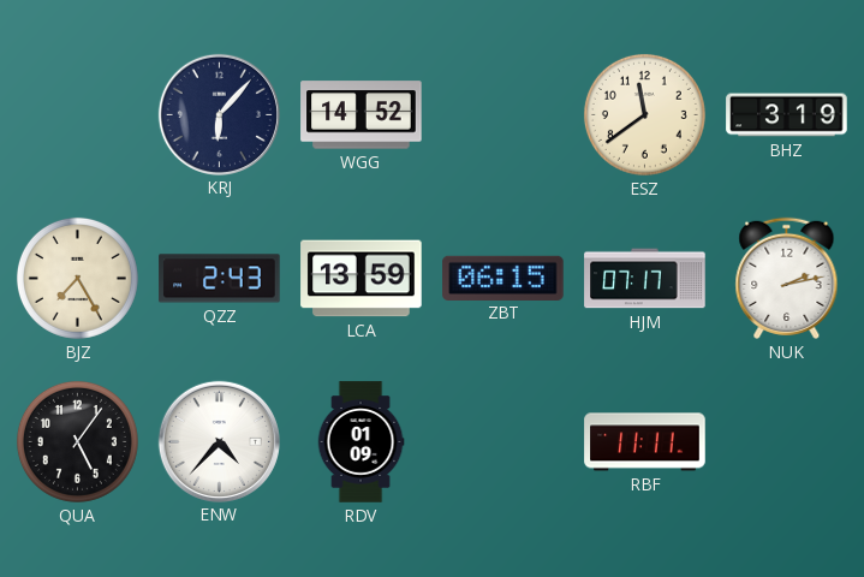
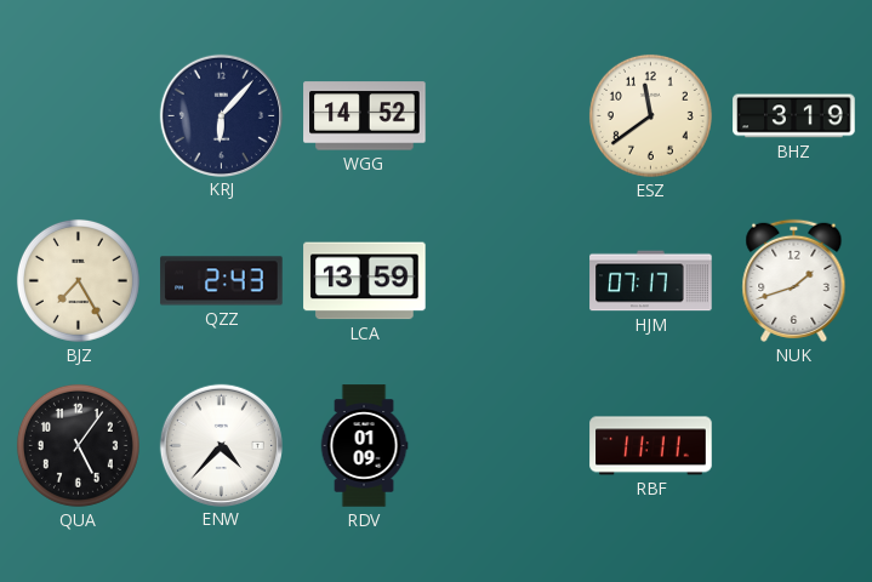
ZBT: 06:15 -> none
NUK: 2:13 -> 1:42
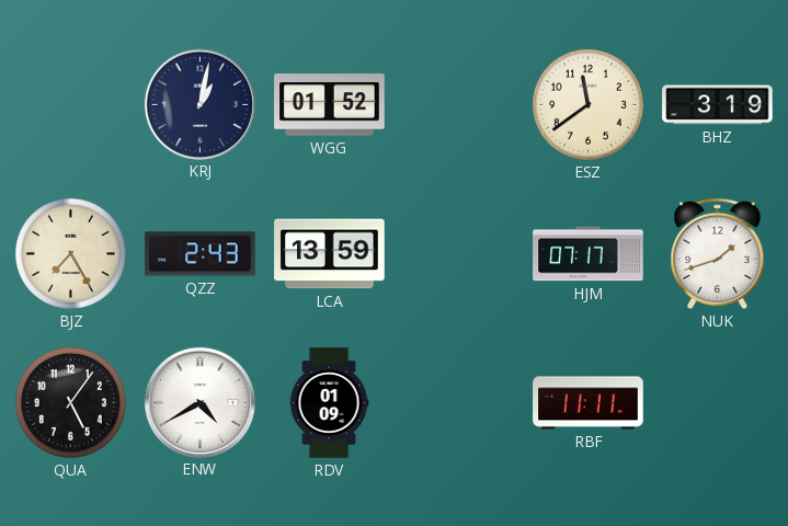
KRJ: 6:07 -> 1:02
WGG: 14:52 -> 01:52
ENW: 4:37 -> 4:40
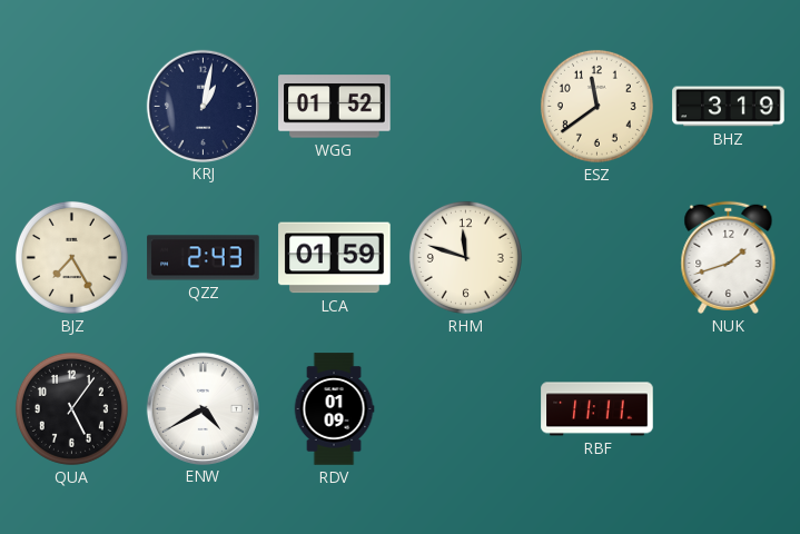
LCA: 13:59 -> 01:59
RHM: none -> 11:48
HJM: 07:17 -> none
